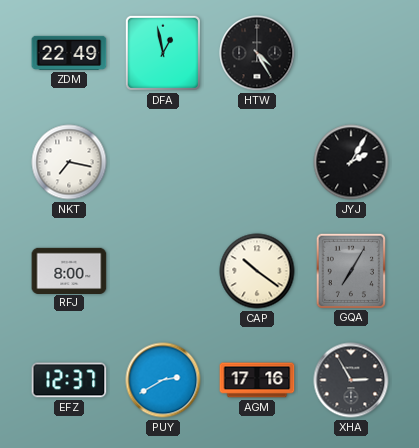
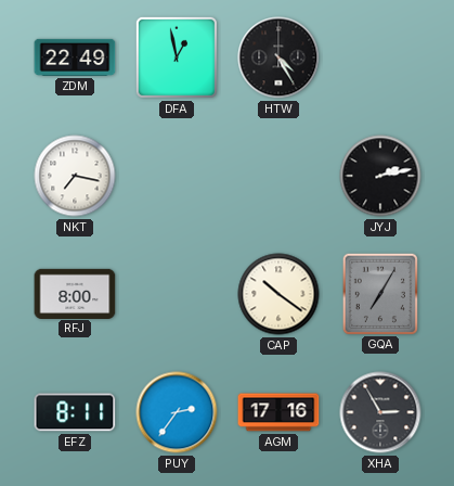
JYJ: 2:05 -> 2:13
EFZ: 12:37 -> 8:11
PUY: 2:40 -> 2:36
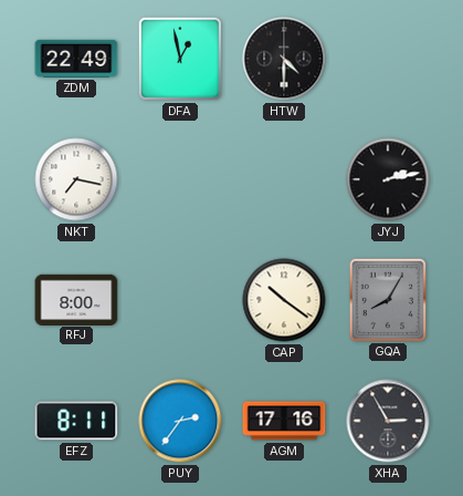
HTW: 4:25 -> 4:30
GQA: 7:05 -> 8:05
